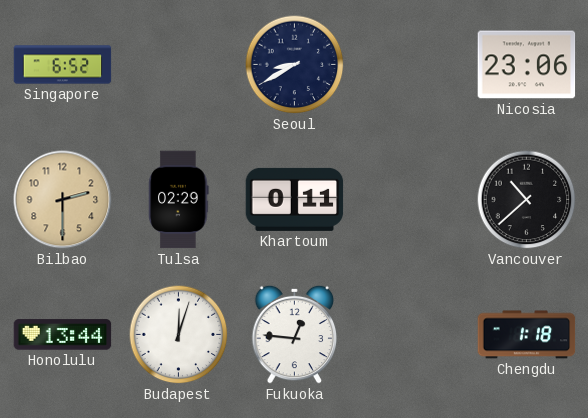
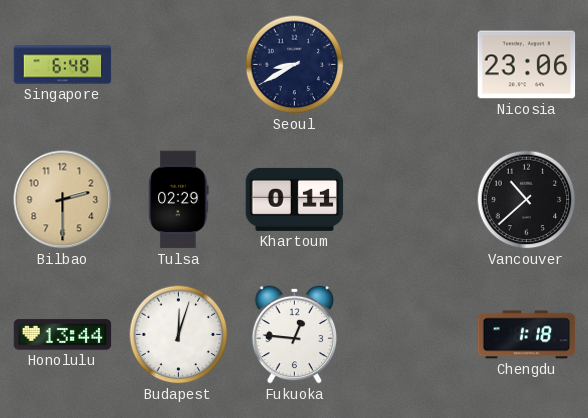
Singapore: 6:52 -> 6:48
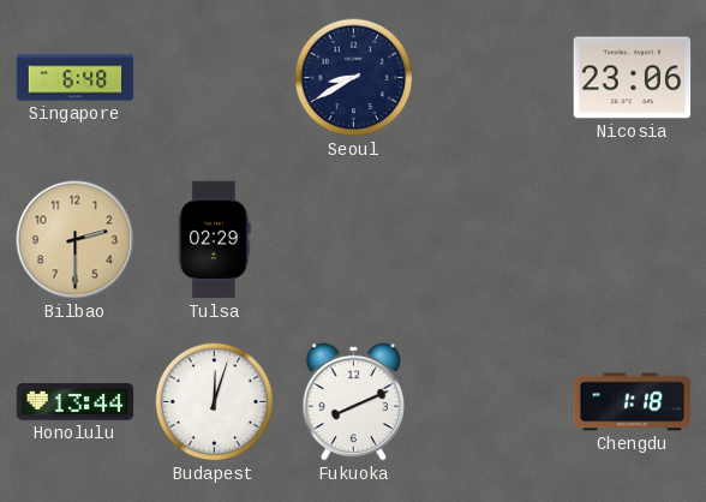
Khartoum: 0:11 -> none
Vancouver: 10:38 -> none
Fukuoka: 12:46 -> 8:11
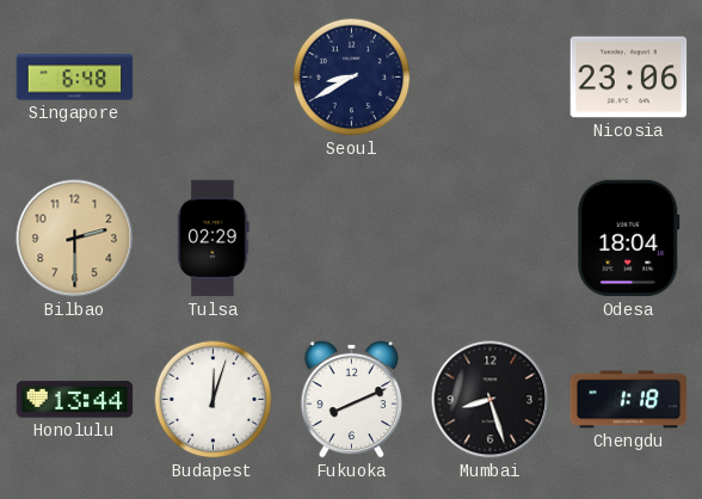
Odesa: none -> 18:04
Mumbai: none -> 8:27
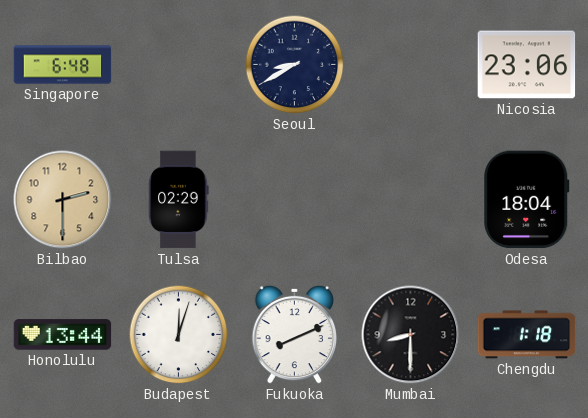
Mumbai: 8:27 -> 8:30
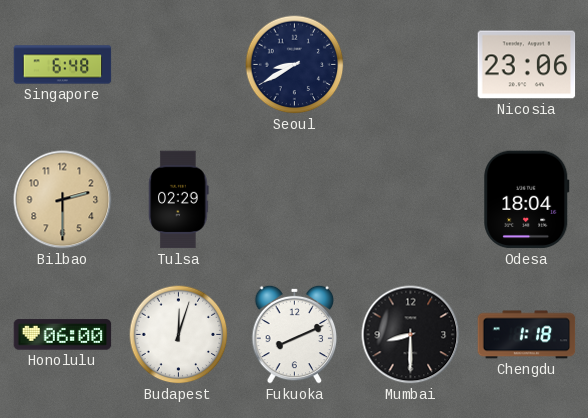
Honolulu: 13:44 -> 06:00
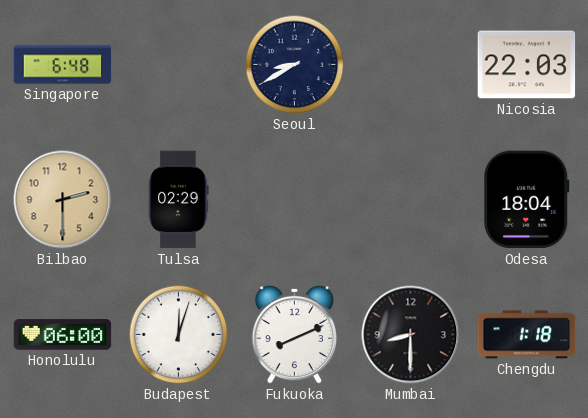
Nicosia: 23:06 -> 22:03
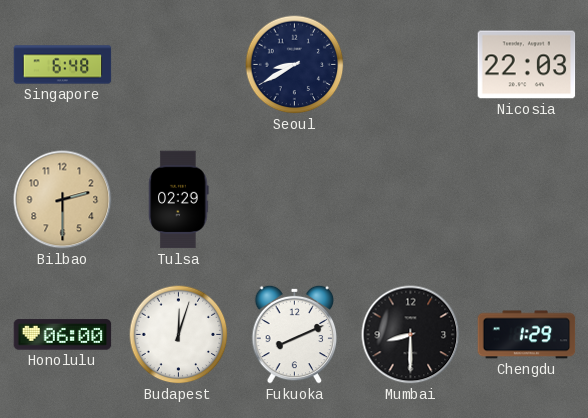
Odesa: 18:04 -> none
Chengdu: 1:18 -> 1:29
